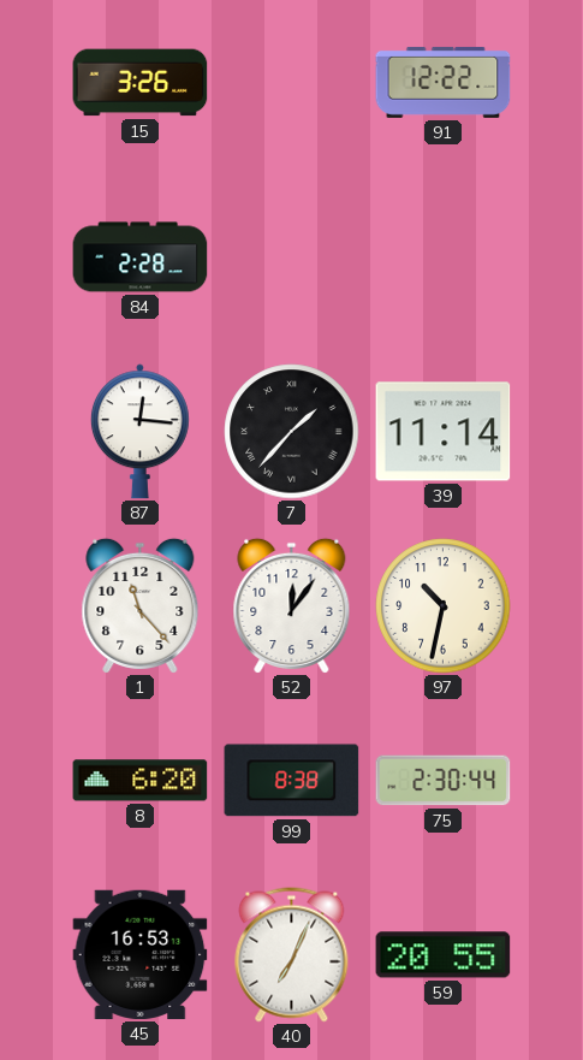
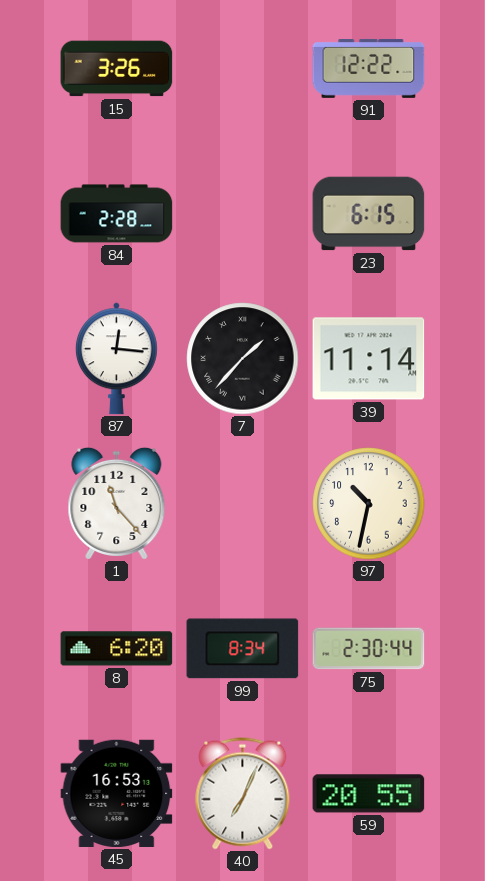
23: none -> 6:15
52: 12:06 -> none
99: 8:38 -> 8:34
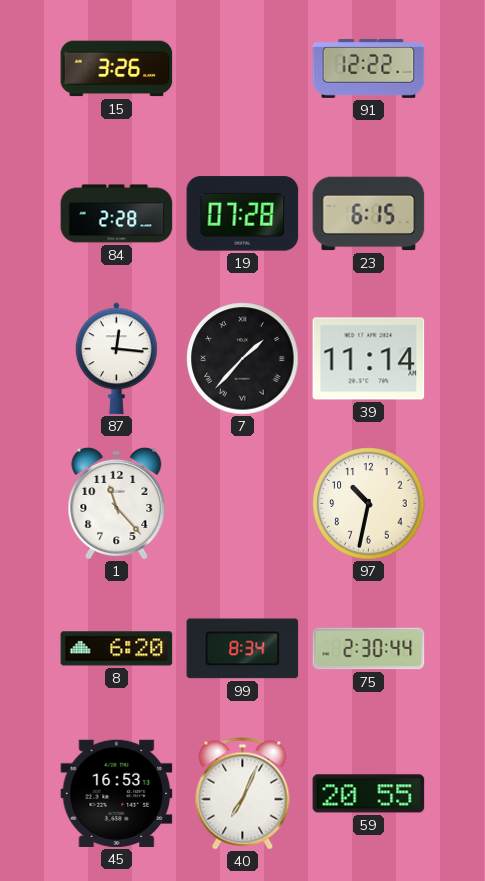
19: none -> 07:28
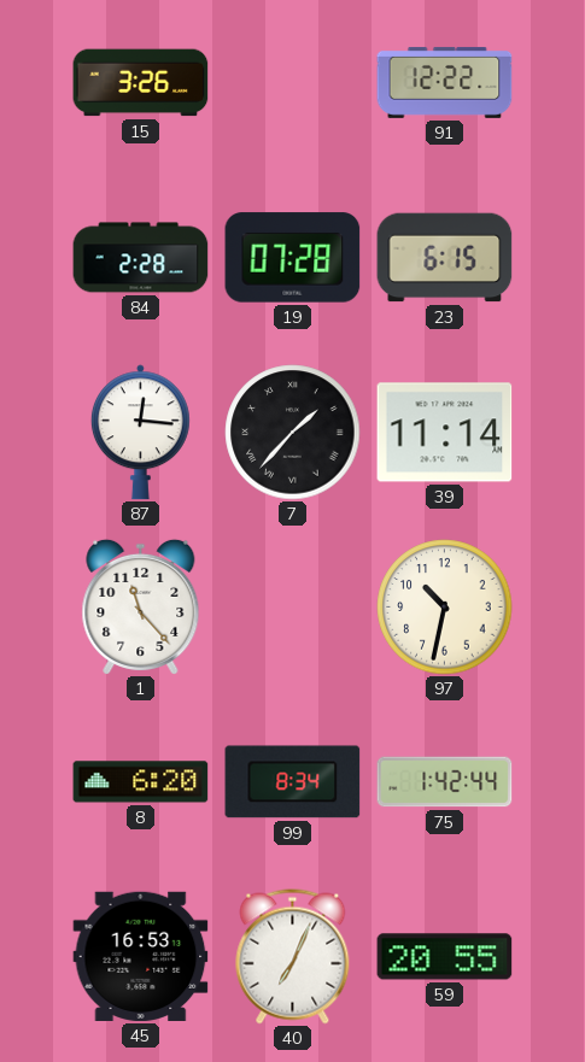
75: 2:30 -> 1:42
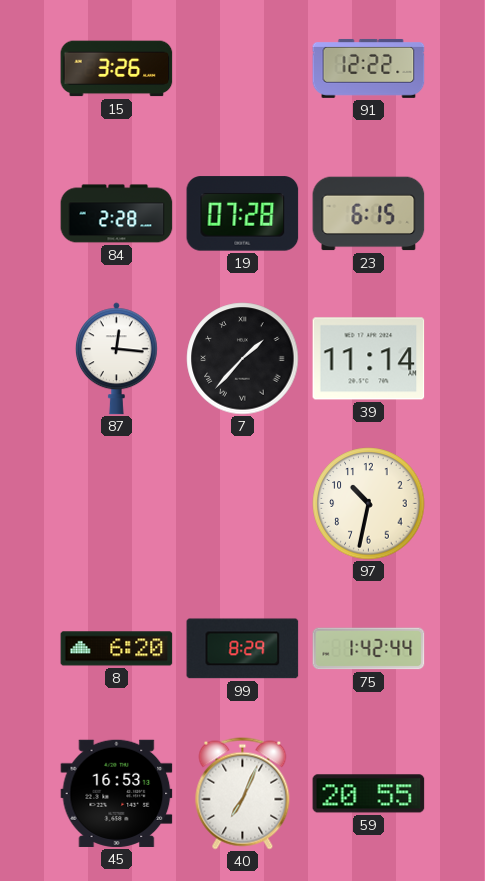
1: 11:23 -> none
99: 8:34 -> 8:29
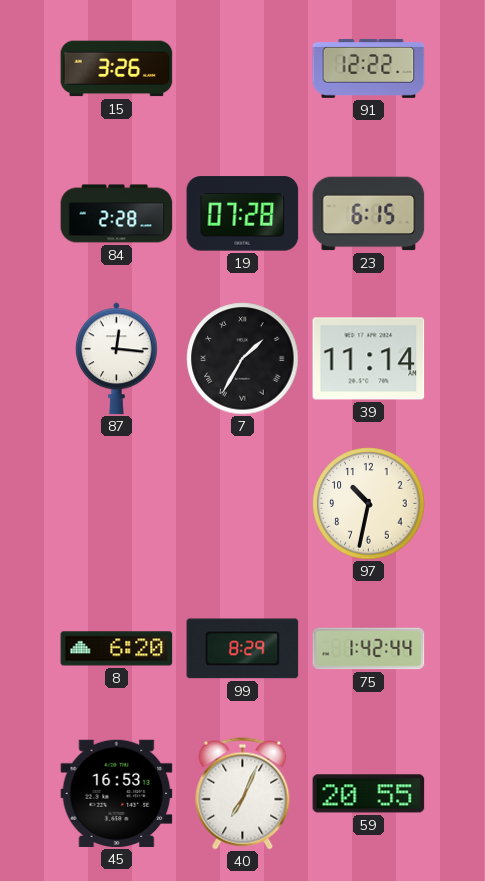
7: 1:37 -> 1:35
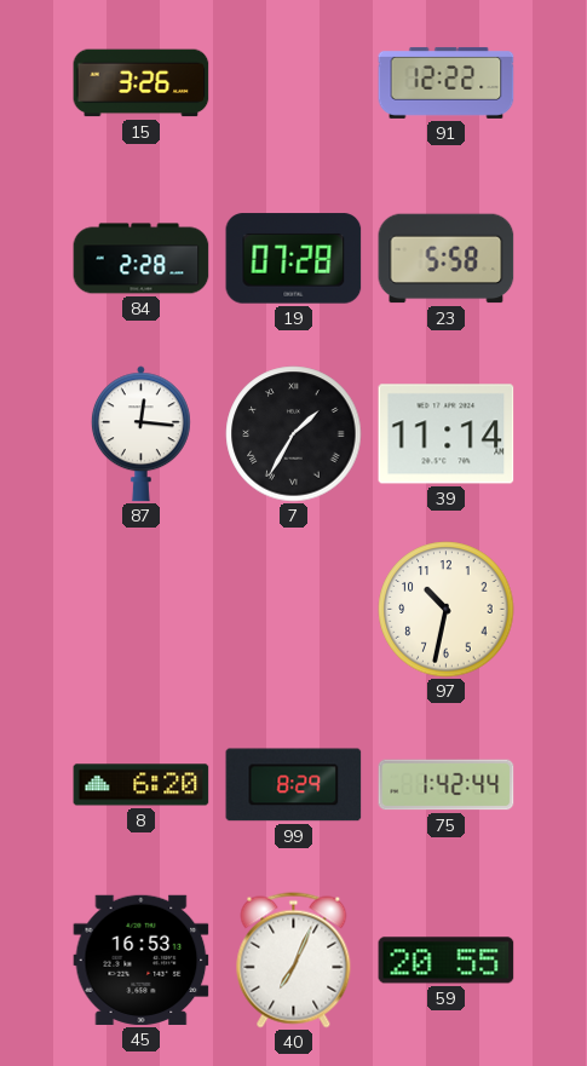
23: 6:15 -> 5:58
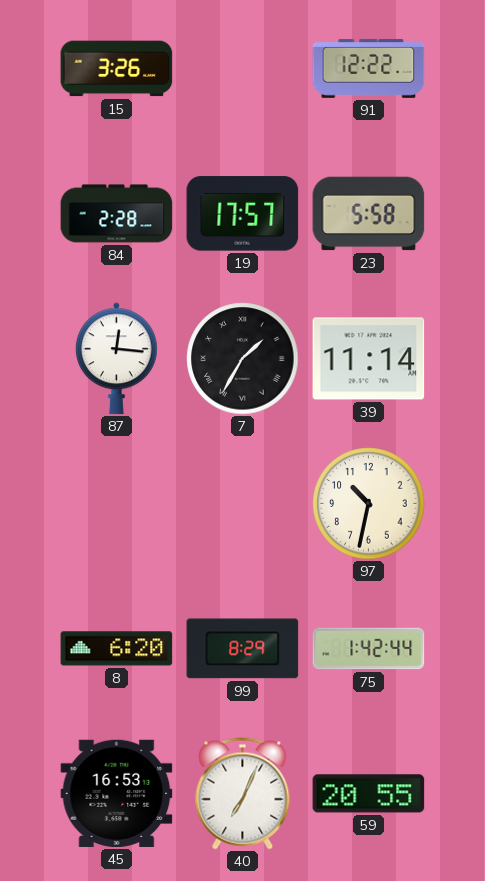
19: 07:28 -> 17:57
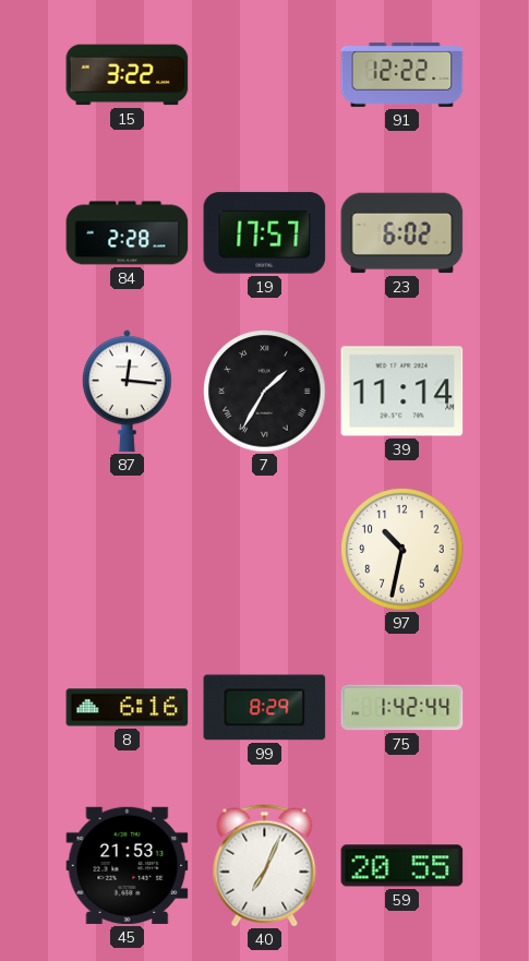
15: 3:26 -> 3:22
23: 5:58 -> 6:02
8: 6:20 -> 6:16
45: 16:53 -> 21:53
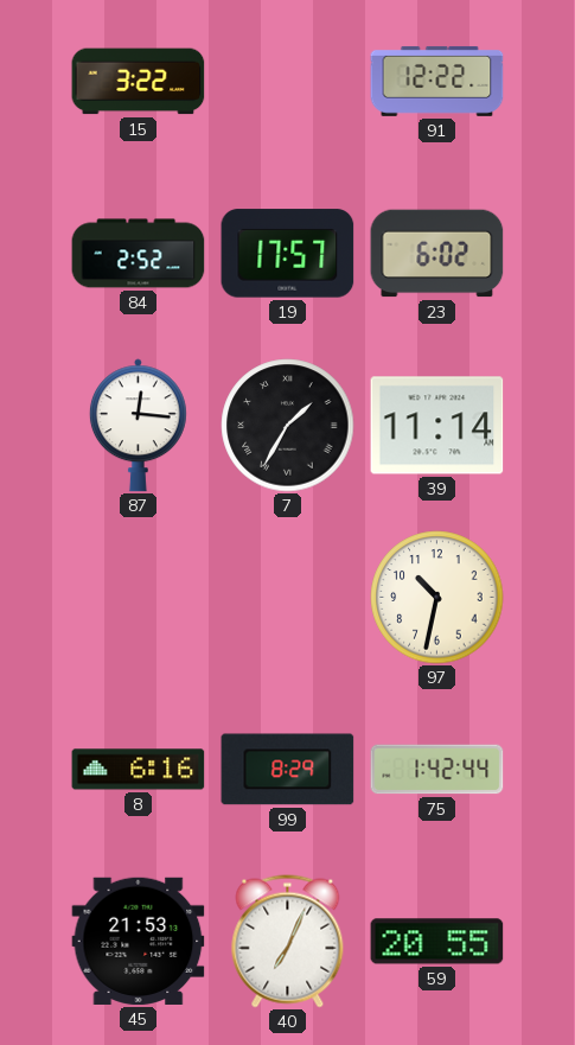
84: 2:28 -> 2:52
